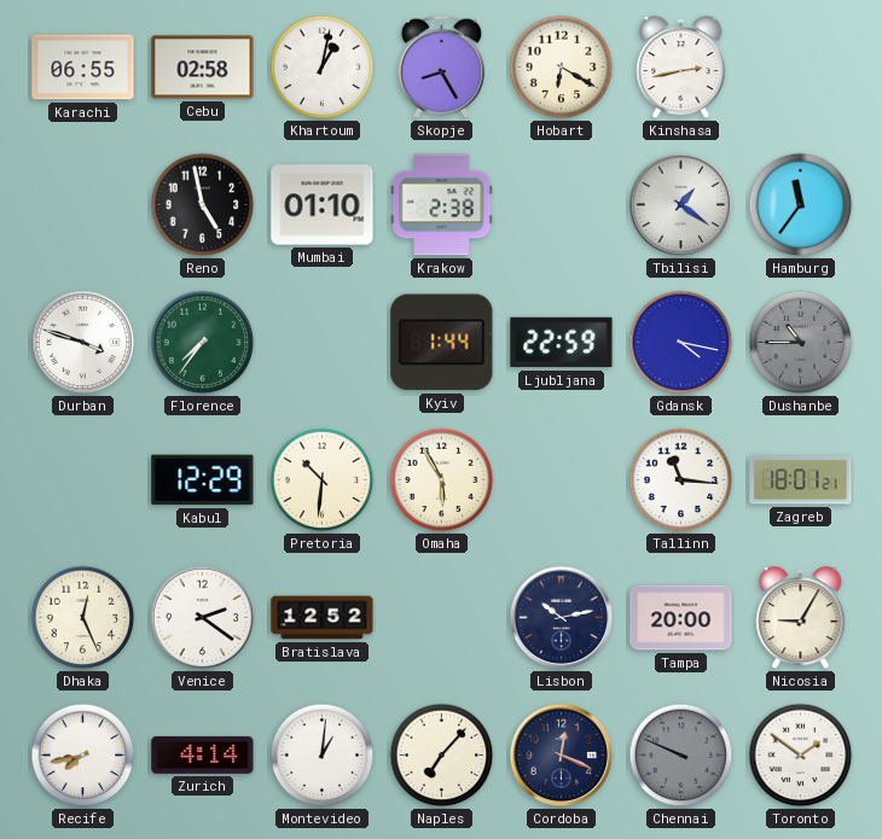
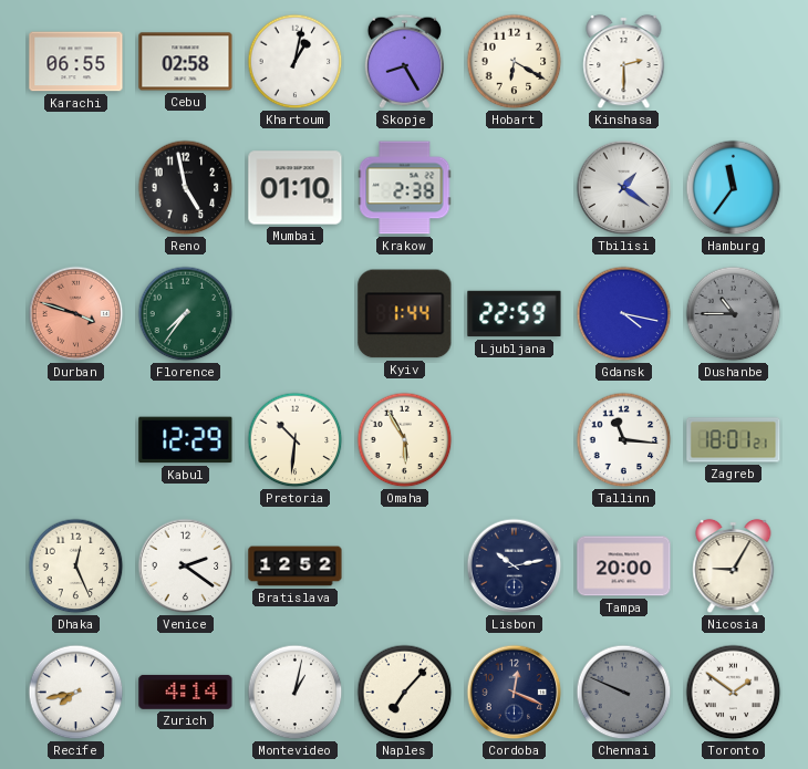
Kinshasa: 2:43 -> 2:30
Durban dial: white -> salmon
Montevideo: 1:01 -> 1:02
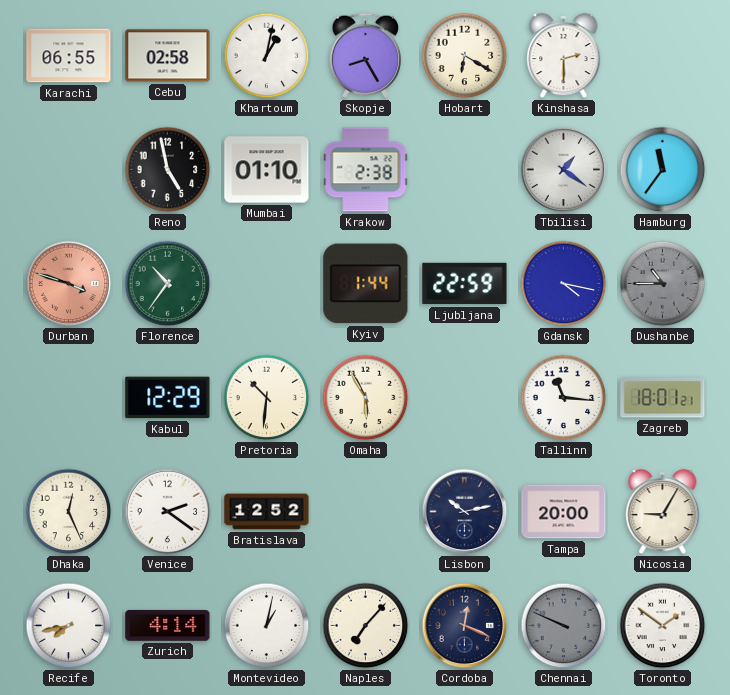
Florence: 7:36 -> 10:36
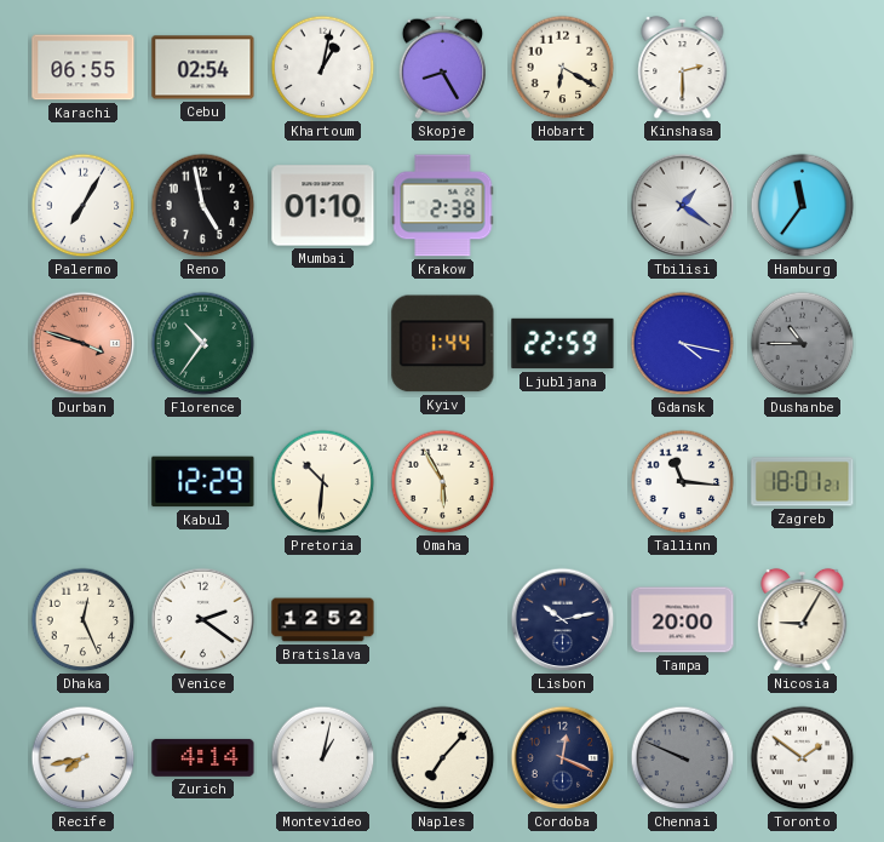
Cebu: 02:58 -> 02:54
Palermo: none -> 7:05
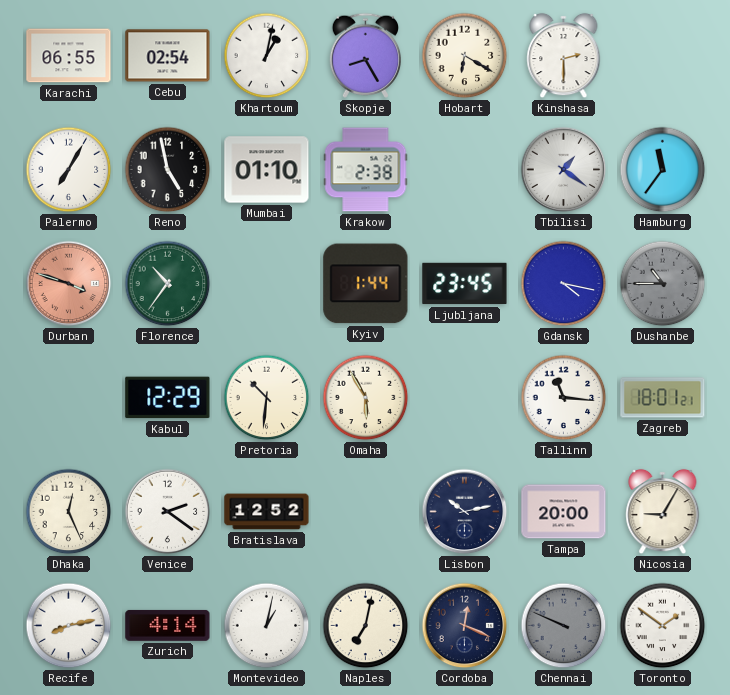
Ljubljana: 22:59 -> 23:45
Recife: 7:43 -> 8:13
Naples: 7:07 -> 7:02
